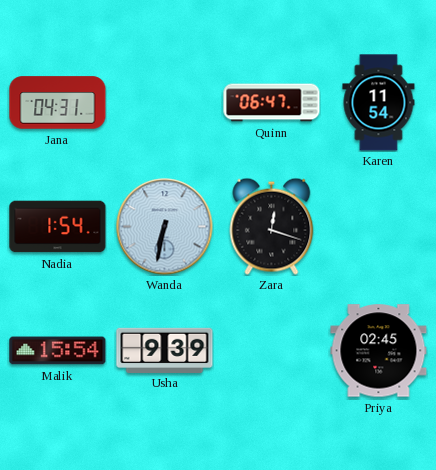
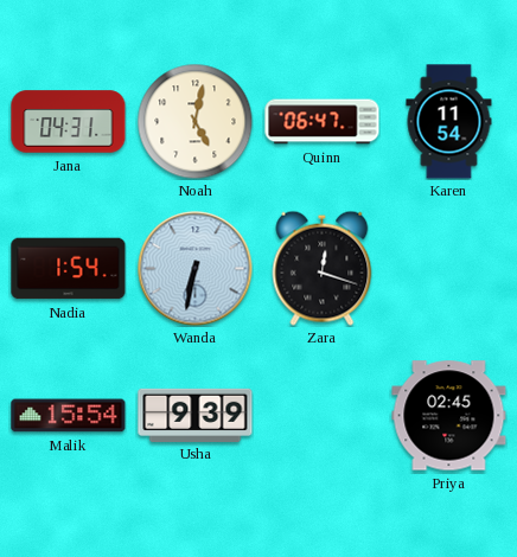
Noah: none -> 5:02
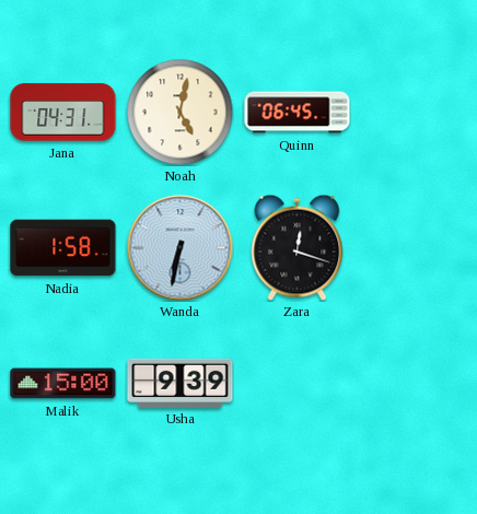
Quinn: 06:47 -> 06:45
Karen: 11:54 -> none
Nadia: 1:54 -> 1:58
Malik: 15:54 -> 15:00
Priya: 02:45 -> none
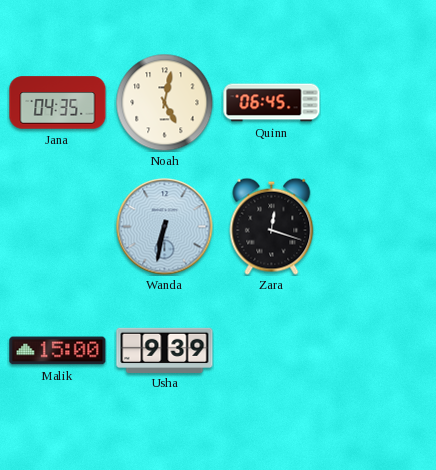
Jana: 04:31 -> 04:35
Nadia: 1:58 -> none
